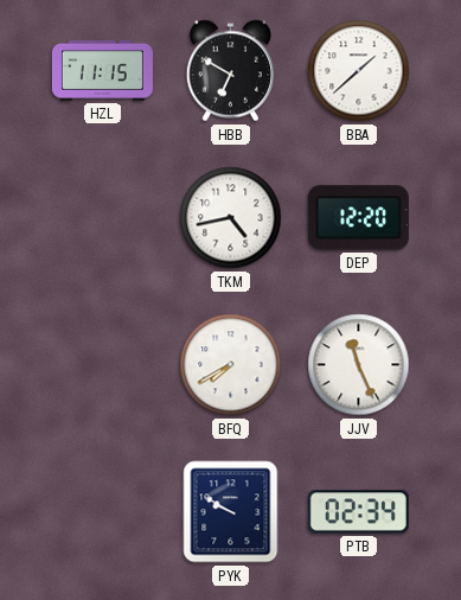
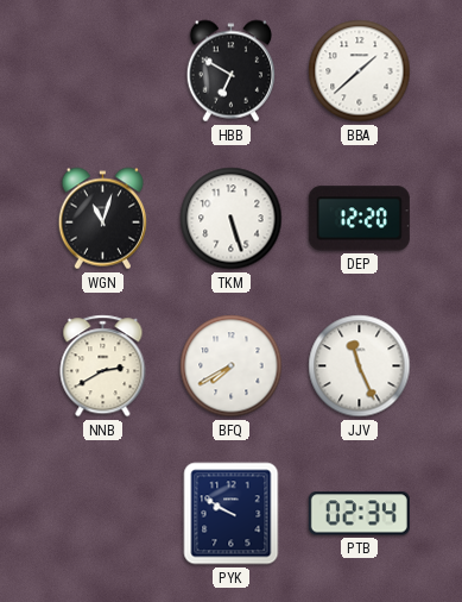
HZL: 11:15 -> none
WGN: none -> 11:03
TKM: 4:43 -> 5:27
NNB: none -> 2:40
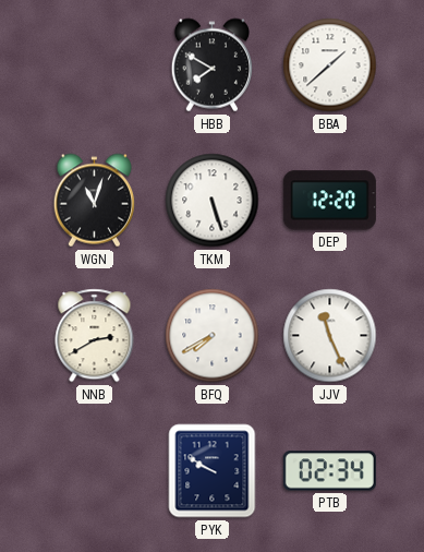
HBB: 6:50 -> 7:50
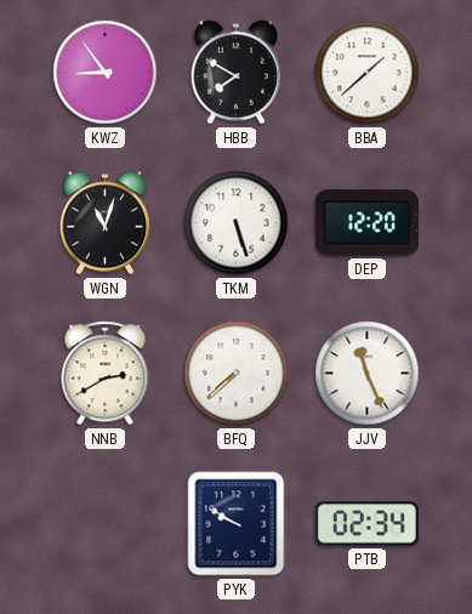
KWZ: none -> 8:54
BFQ: 7:40 -> 7:38
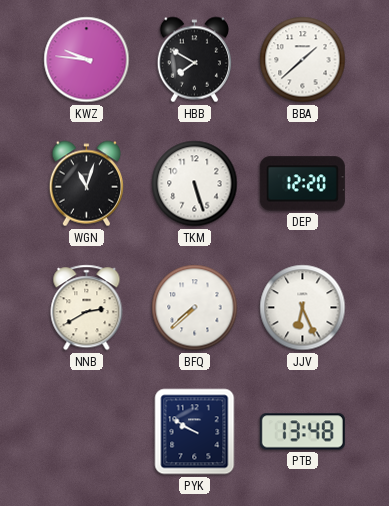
KWZ: 8:54 -> 9:46
JJV: 11:26 -> 6:26
PTB: 02:34 -> 13:48
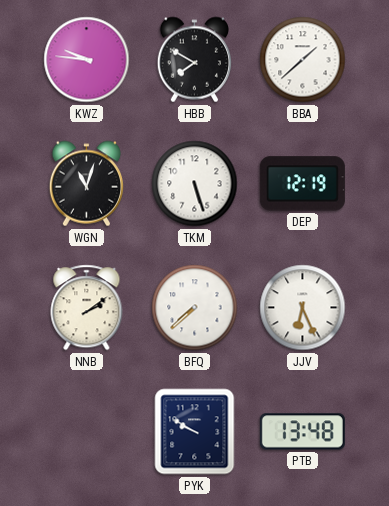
DEP: 12:20 -> 12:19
NNB: 2:40 -> 2:09
